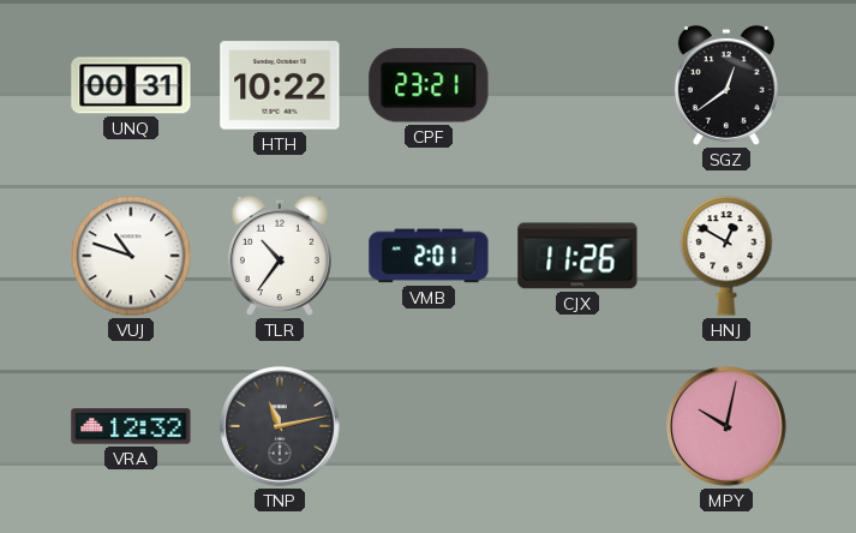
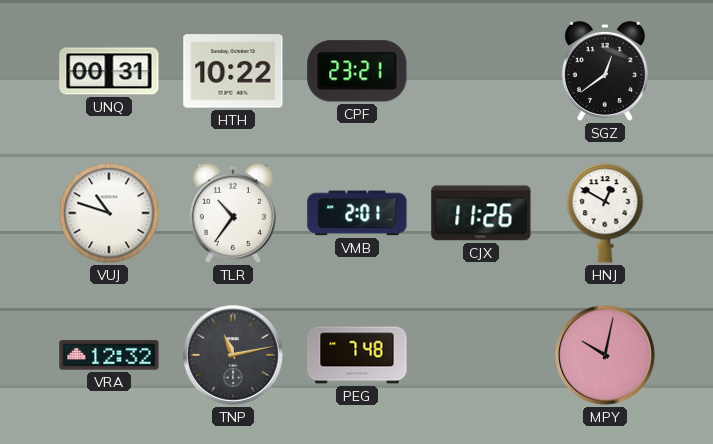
PEG: none -> 7:48
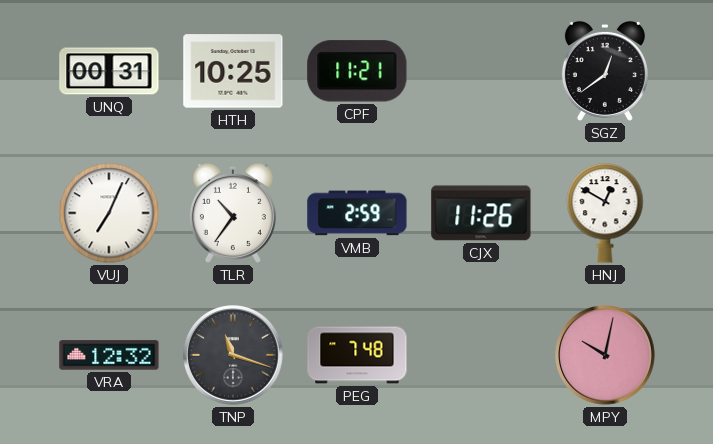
HTH: 10:22 -> 10:25
CPF: 23:21 -> 11:21
VUJ: 10:48 -> 7:04
VMB: 2:01 -> 2:59
TNP: 11:13 -> 11:18
